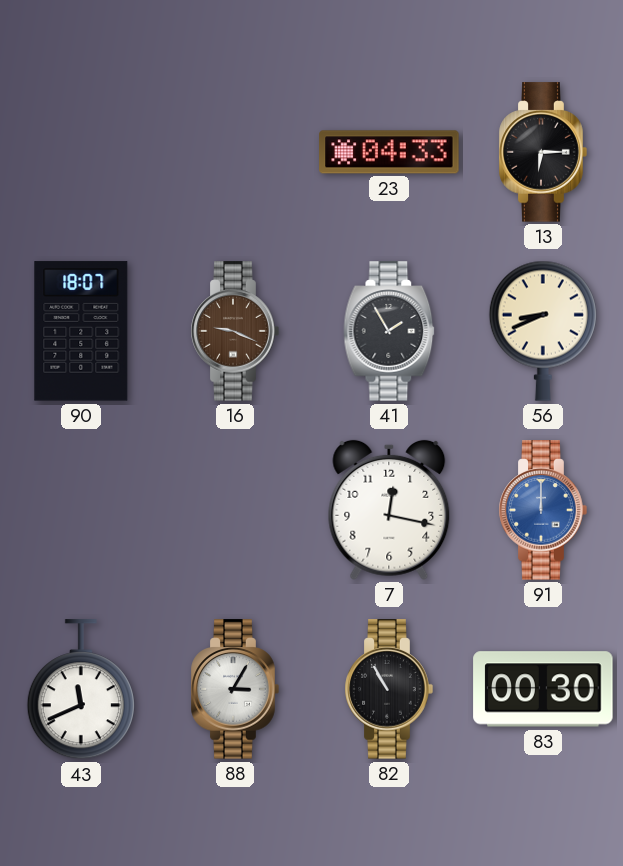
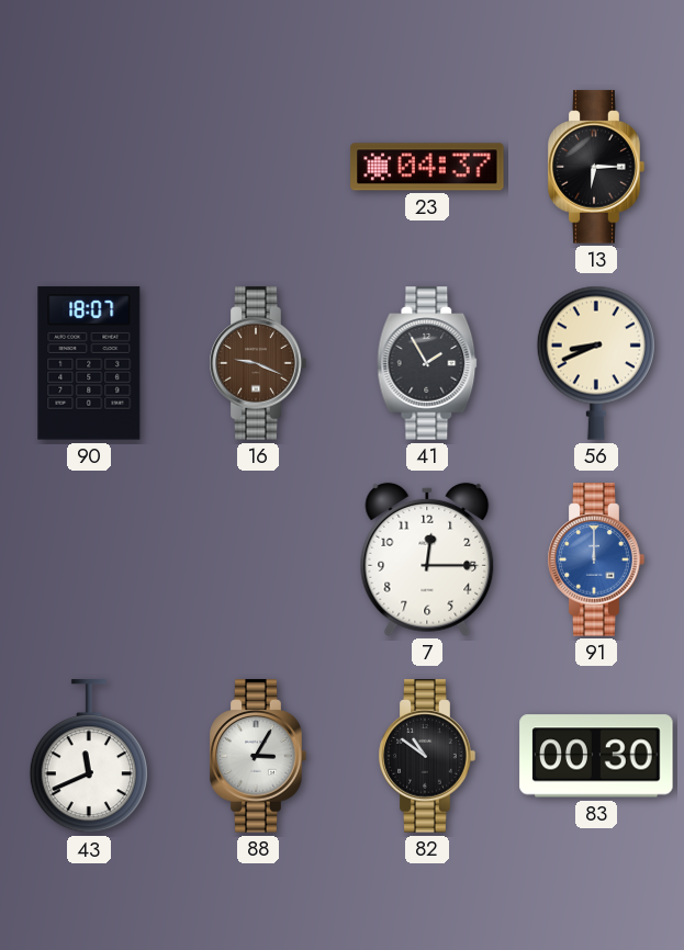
23: 04:33 -> 04:37
7: 12:17 -> 12:15
82: 10:55 -> 10:51
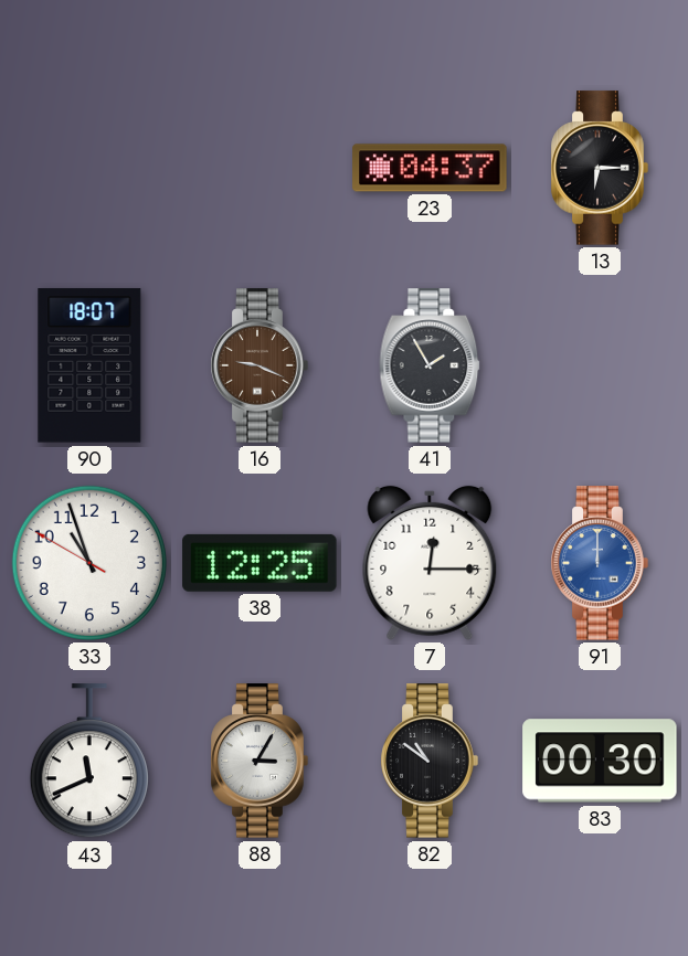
56: 8:41 -> none
33: none -> 10:56
38: none -> 12:25
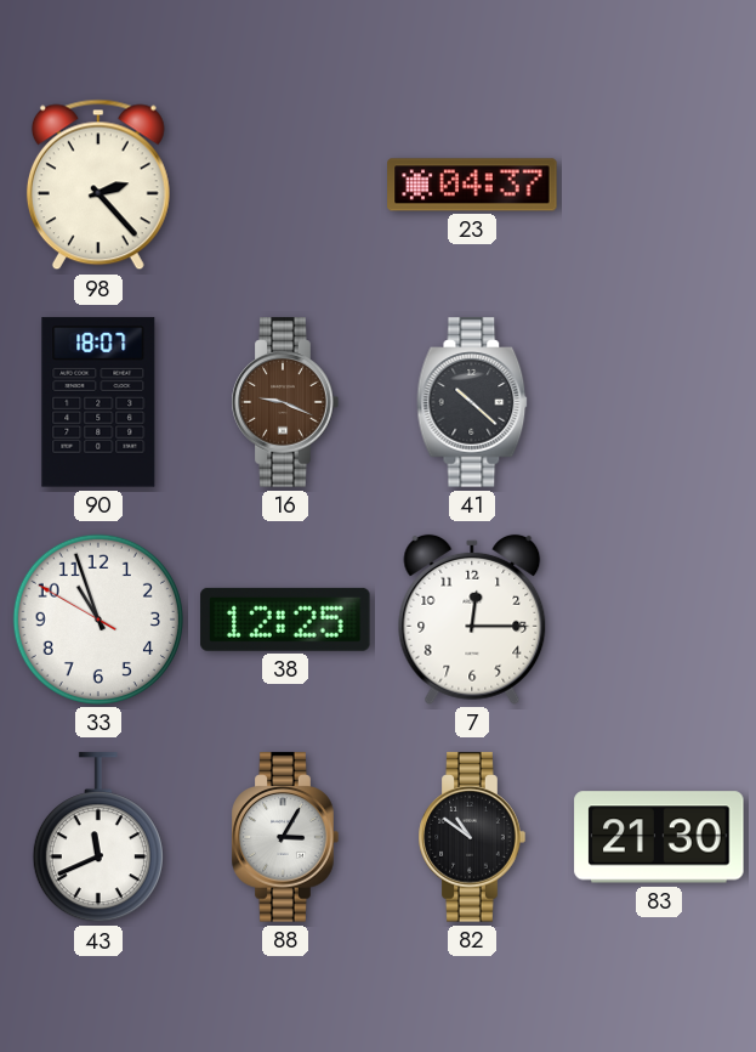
98: none -> 2:23
13: 6:15 -> none
41: 1:55 -> 10:22
91: 12:00 -> none
83: 00:30 -> 21:30
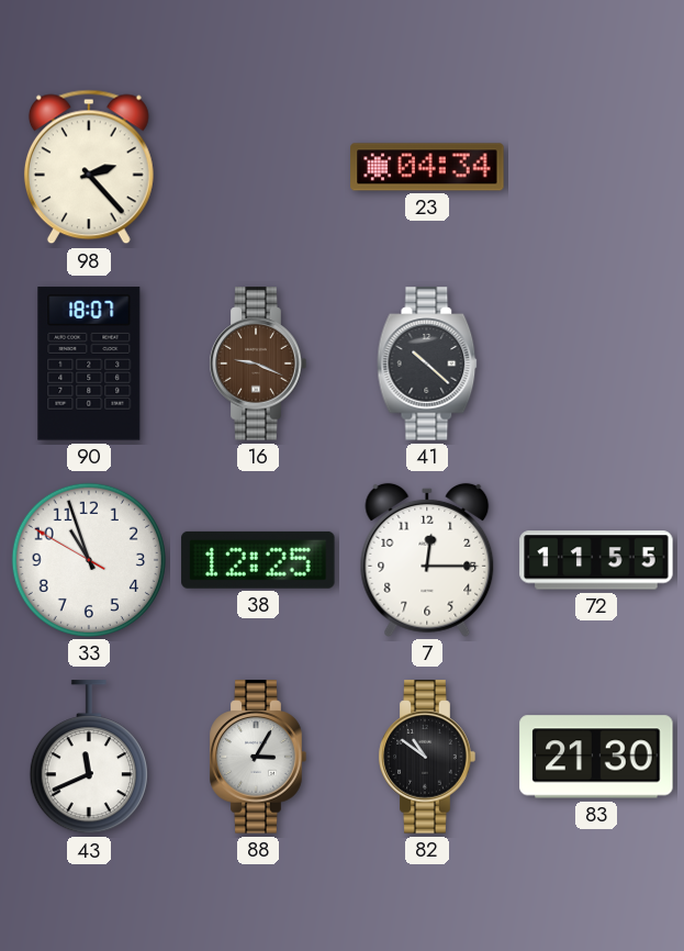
23: 04:37 -> 04:34
72: none -> 11:55
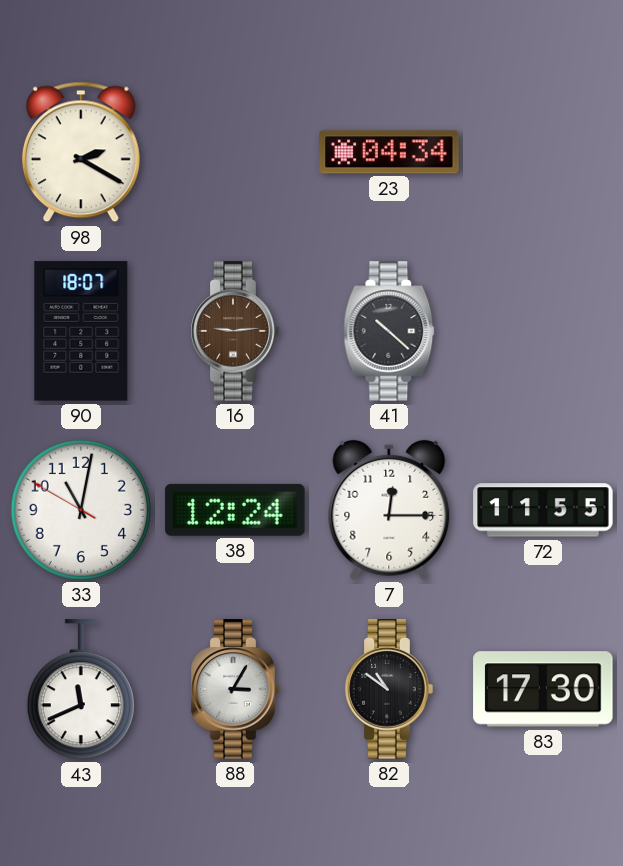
98: 2:23 -> 2:20
16: 9:19 -> 9:14
33: 10:56 -> 11:01
38: 12:25 -> 12:24
83: 21:30 -> 17:30
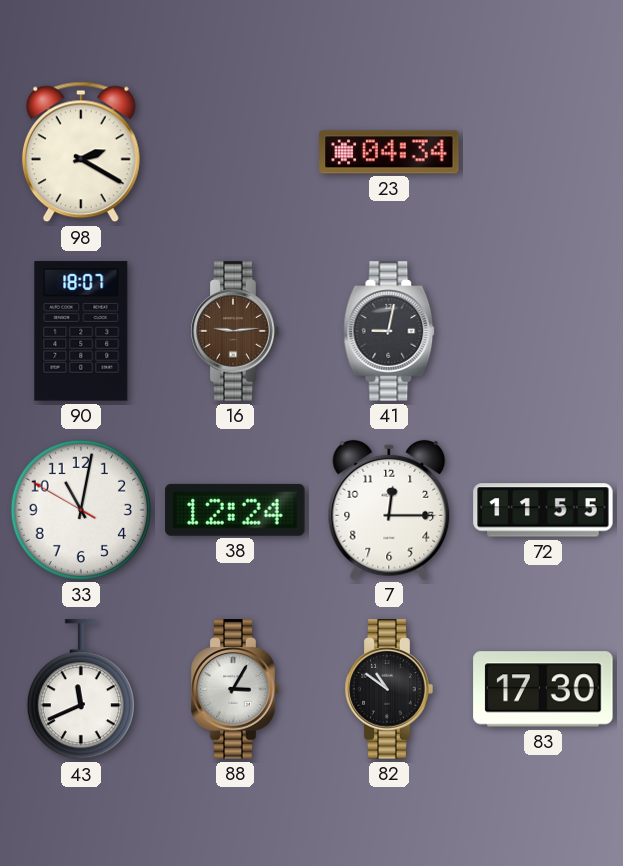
41: 10:22 -> 9:02
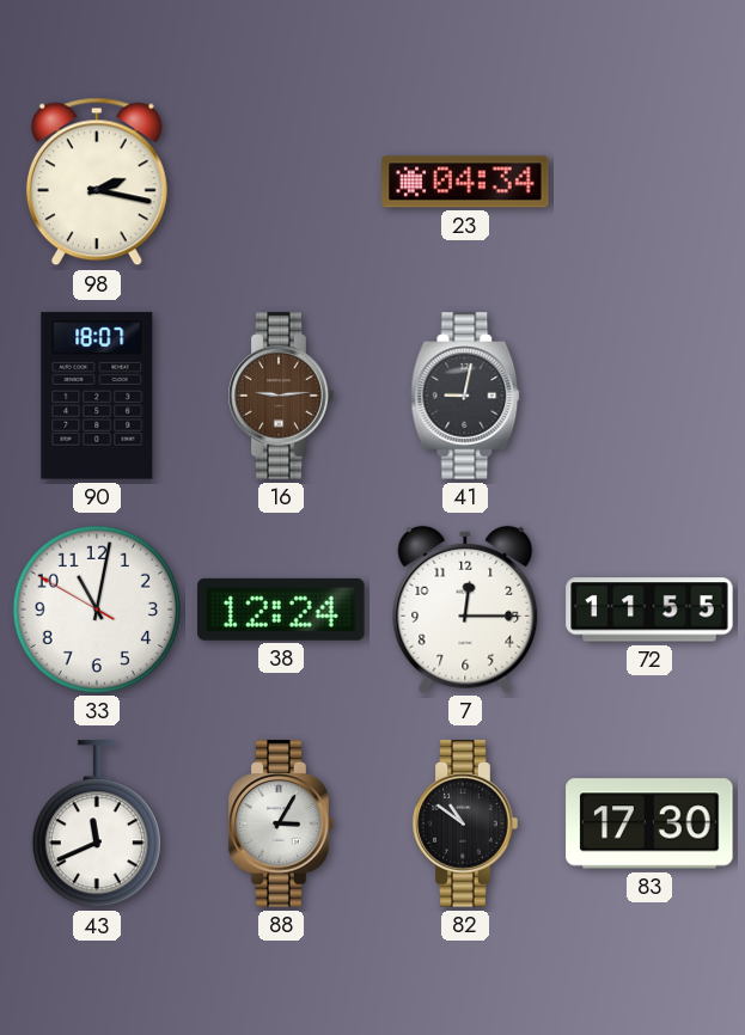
98: 2:20 -> 2:17
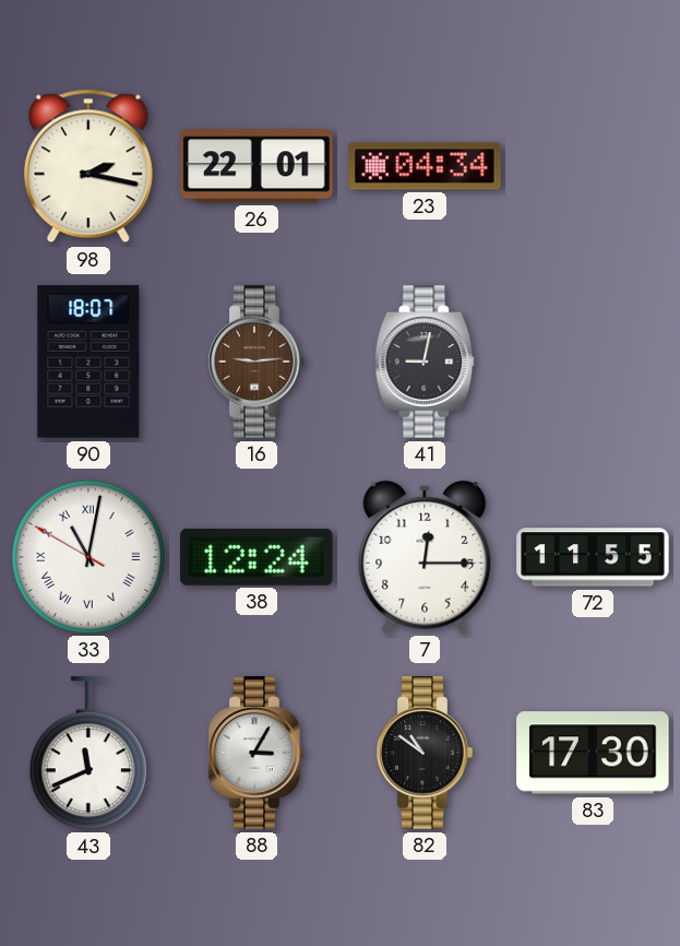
26: none -> 22:01
33 numerals: Arabic -> Roman
